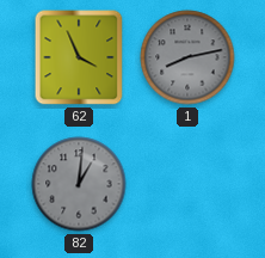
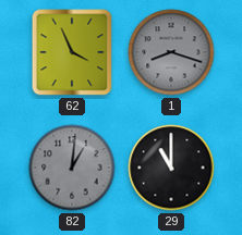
1: 8:13 -> 8:18
29: none -> 11:00
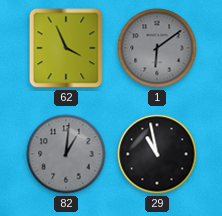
1: 8:18 -> 6:09
29: 11:00 -> 10:58
